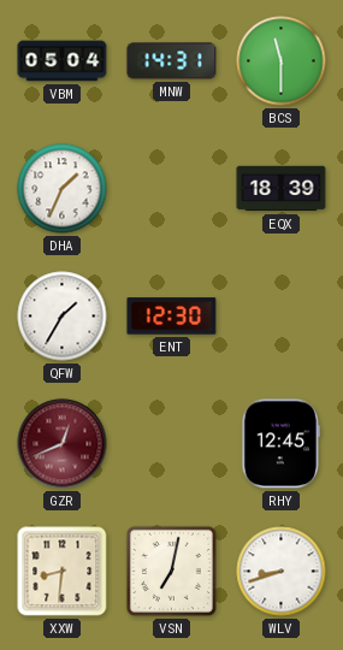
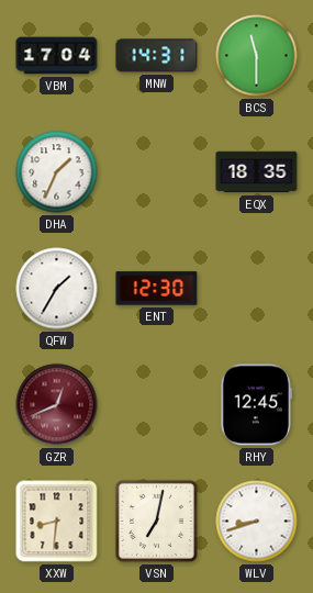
VBM: 05:04 -> 17:04
EQX: 18:39 -> 18:35
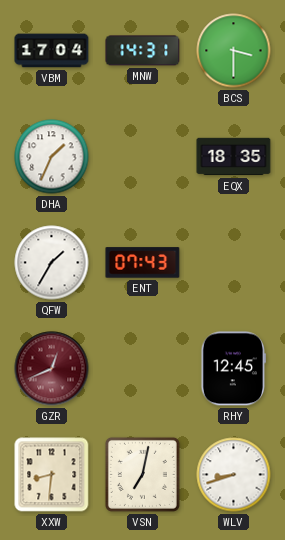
BCS: 11:30 -> 3:30
ENT: 12:30 -> 07:43
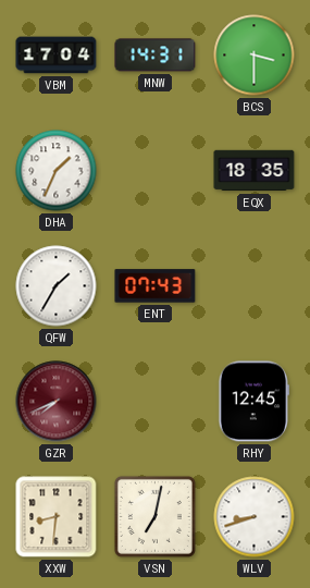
GZR: 12:41 -> 7:41
